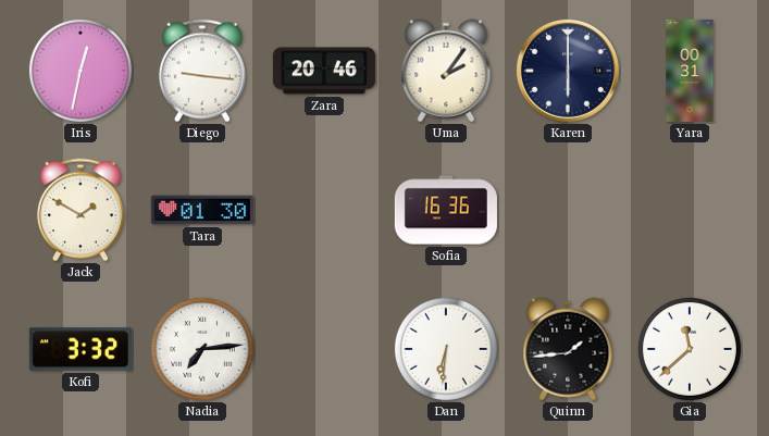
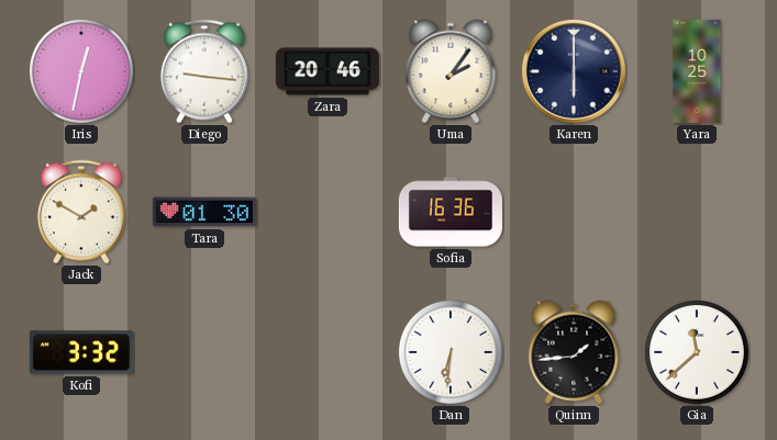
Yara: 00:31 -> 10:25
Nadia: 7:14 -> none
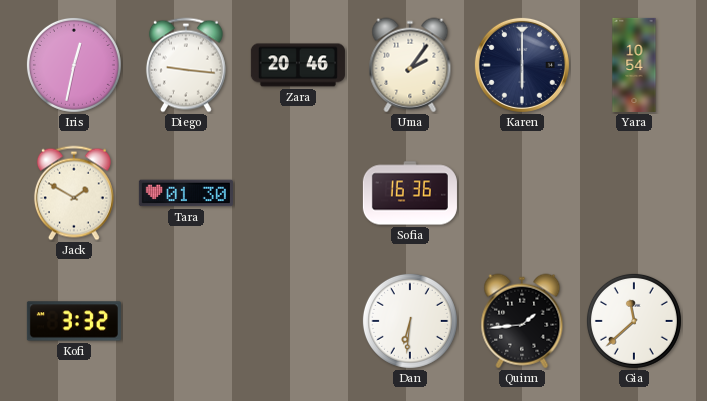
Yara: 10:25 -> 10:54
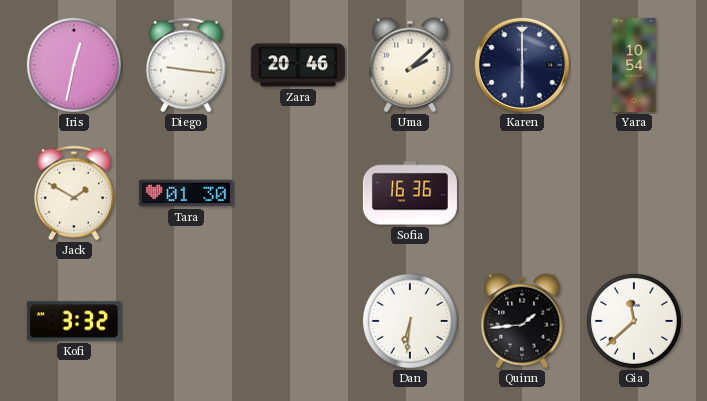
Uma: 2:06 -> 2:08
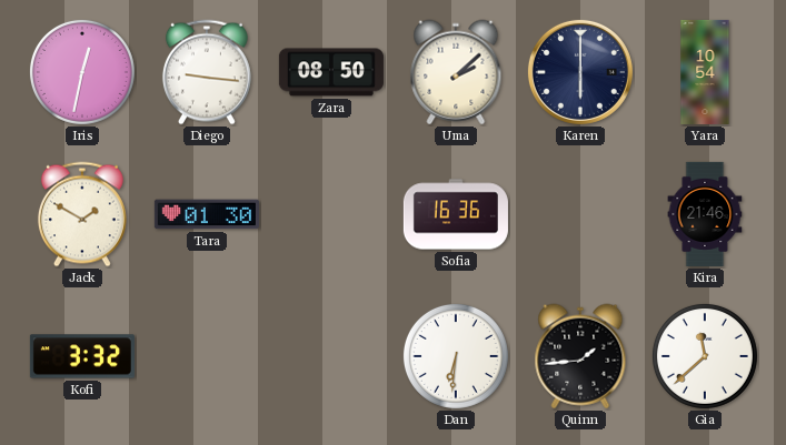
Zara: 20:46 -> 08:50
Kira: none -> 21:46
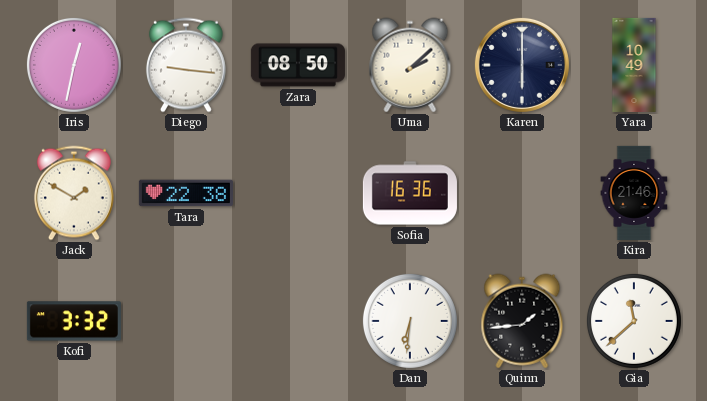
Yara: 10:54 -> 10:49
Tara: 01:30 -> 22:38
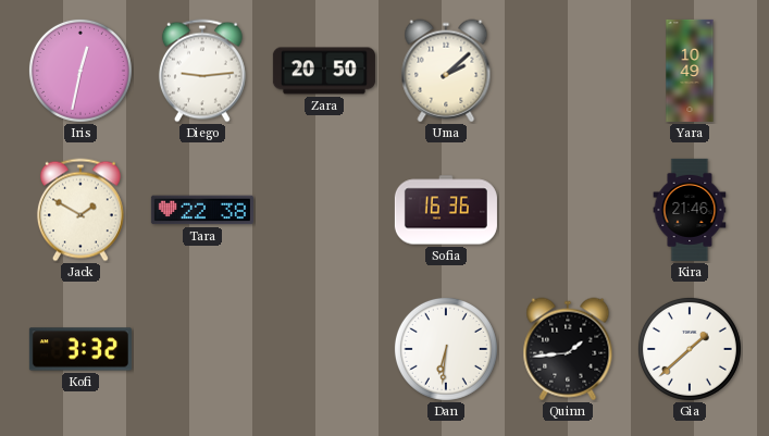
Diego: 9:16 -> 9:14
Zara: 08:50 -> 20:50
Karen: 6:00 -> none
Gia: 11:38 -> 1:38
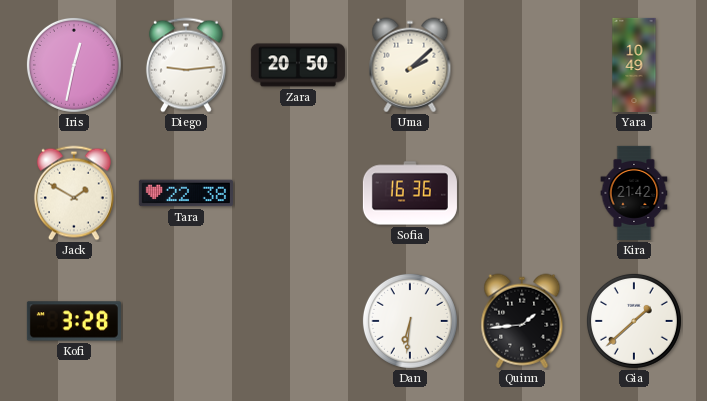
Kira: 21:46 -> 21:42
Kofi: 3:32 -> 3:28
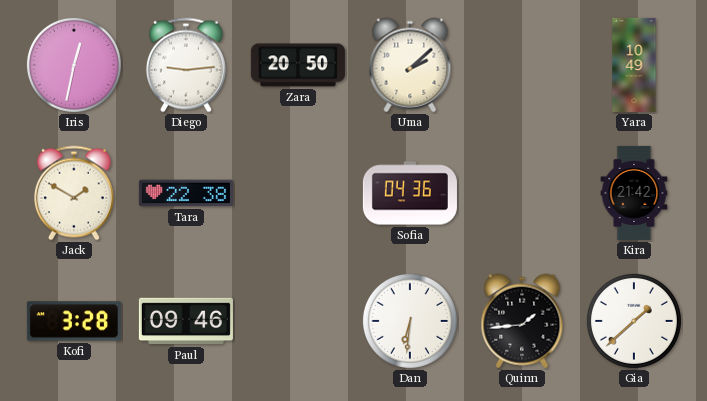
Sofia: 16:36 -> 04:36
Paul: none -> 09:46
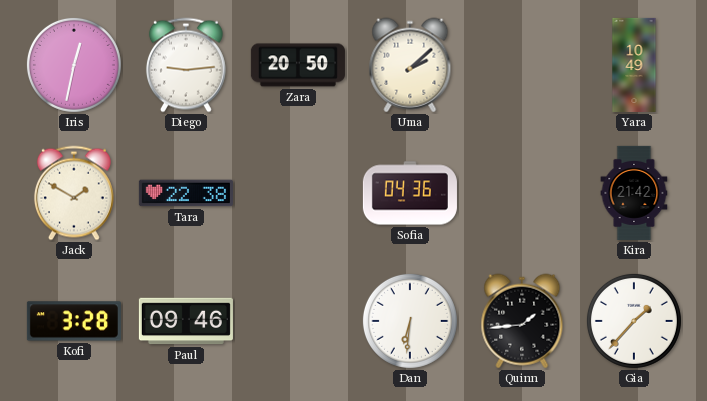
Gia: 1:38 -> 1:37
